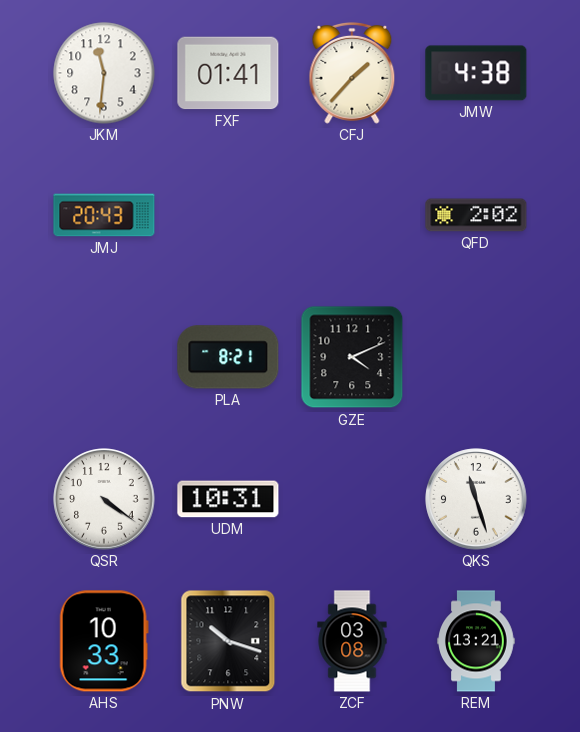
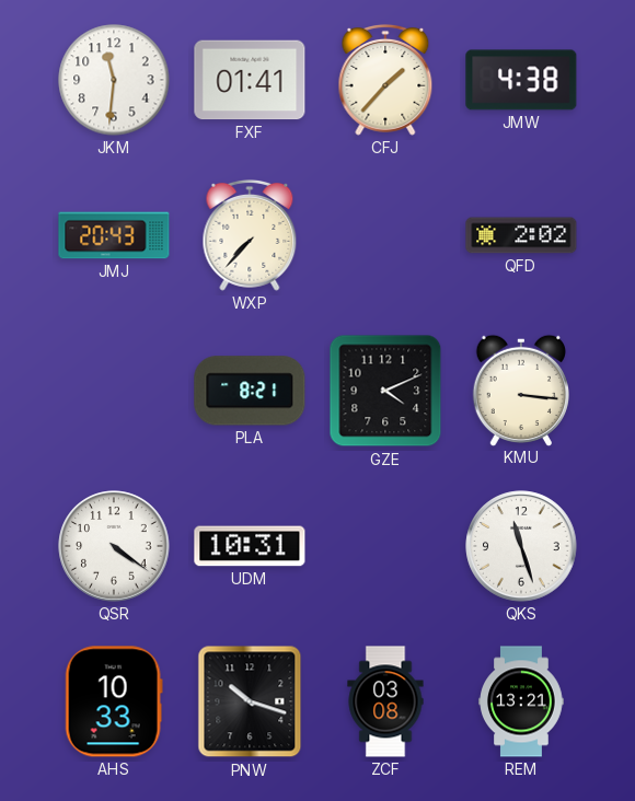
WXP: none -> 7:37
KMU: none -> 3:16
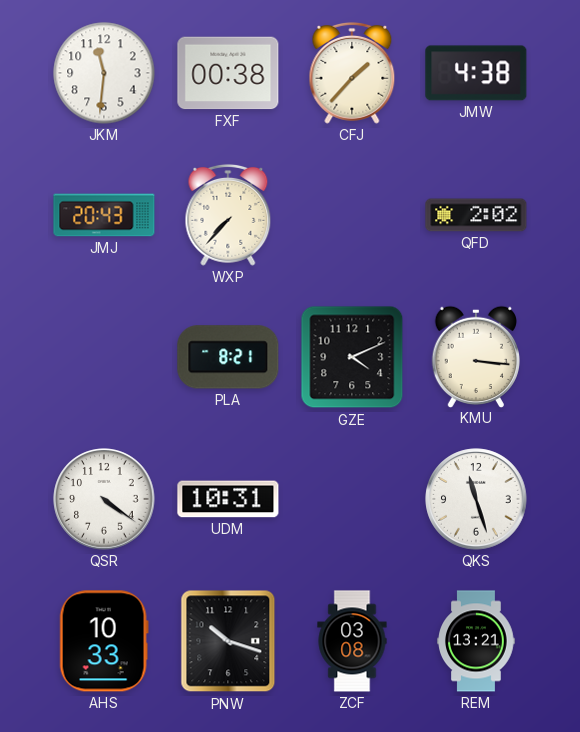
FXF: 01:41 -> 00:38
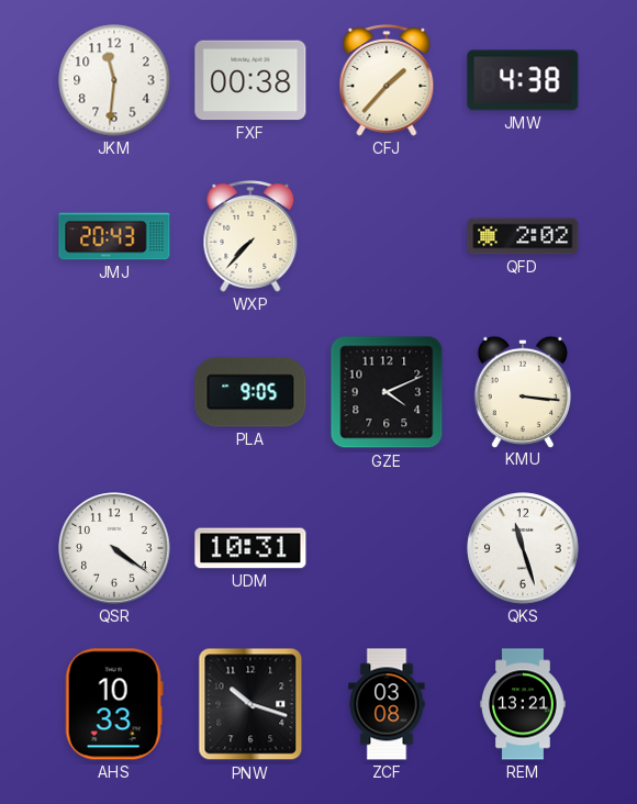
PLA: 8:21 -> 9:05
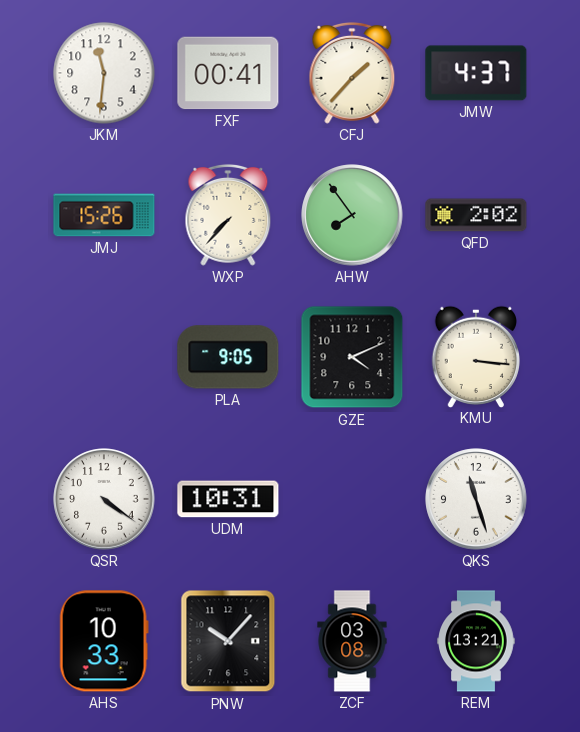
FXF: 00:38 -> 00:41
JMW: 4:38 -> 4:37
JMJ: 20:43 -> 15:26
AHW: none -> 7:54
PNW: 10:18 -> 10:07
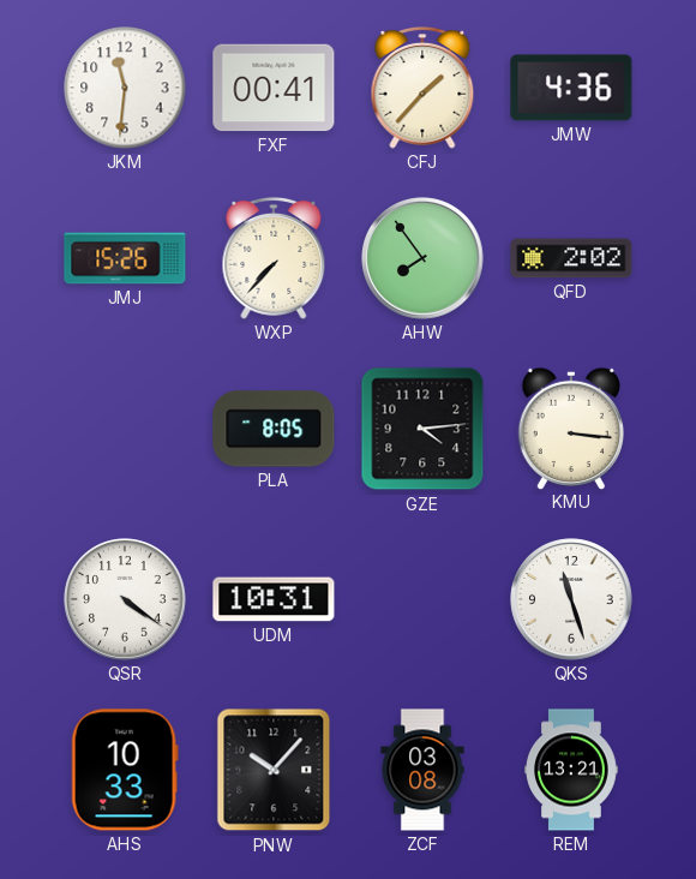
JMW: 4:37 -> 4:36
PLA: 9:05 -> 8:05
GZE: 4:11 -> 4:14
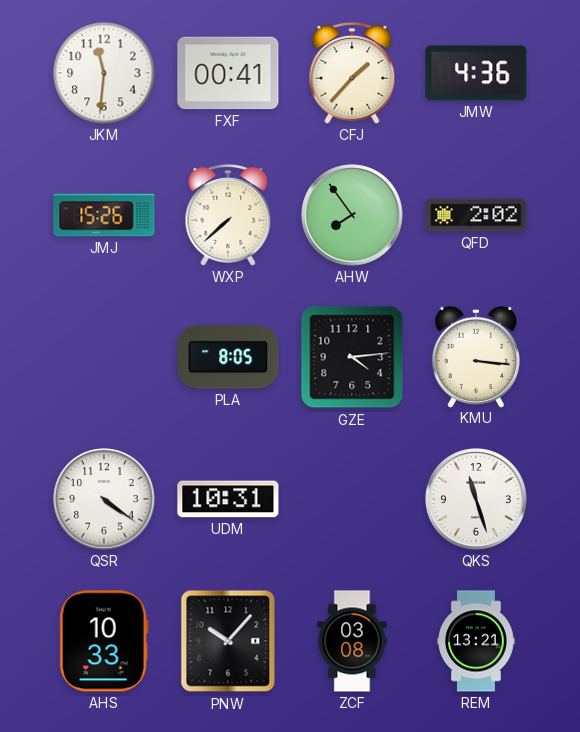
WXP: 7:37 -> 7:38
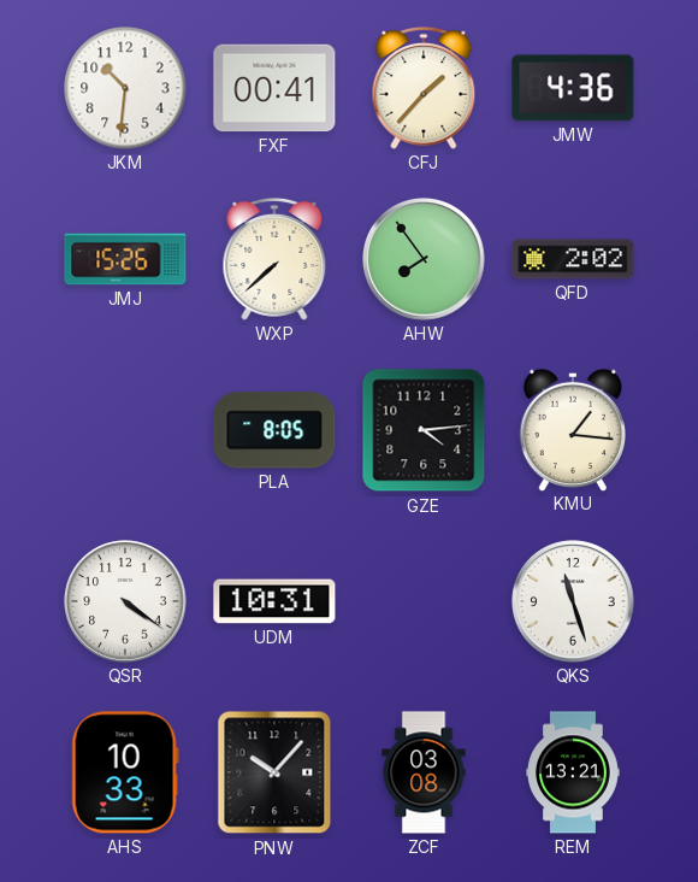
JKM: 11:31 -> 10:31
KMU: 3:16 -> 1:16
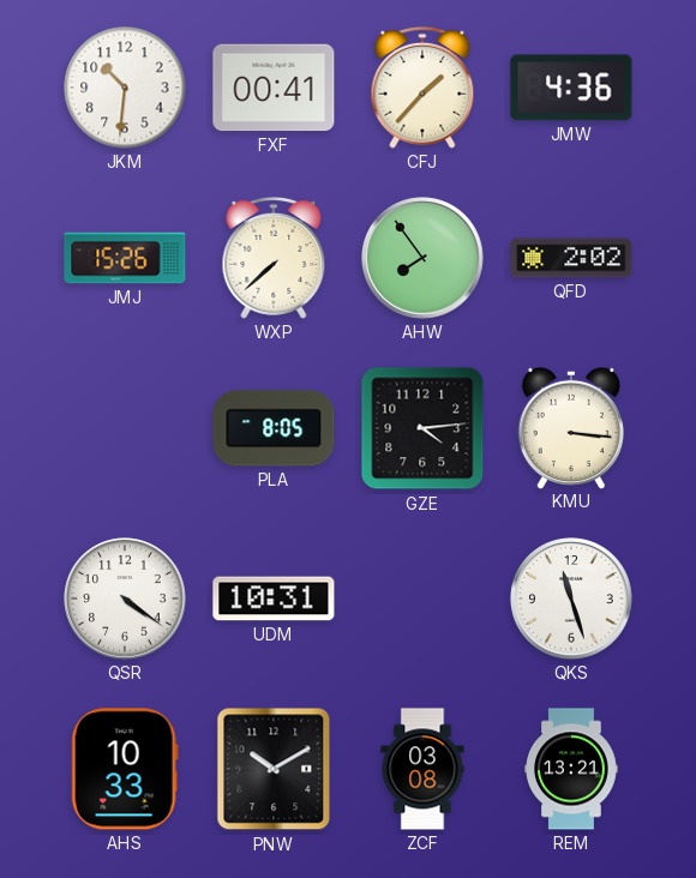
KMU: 1:16 -> 3:16
PNW: 10:07 -> 10:10
